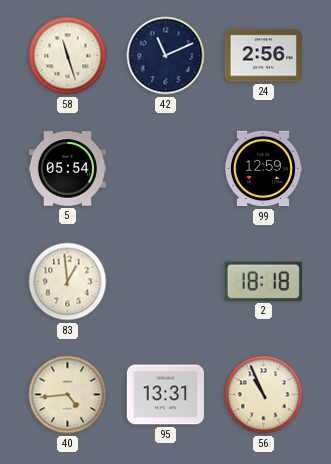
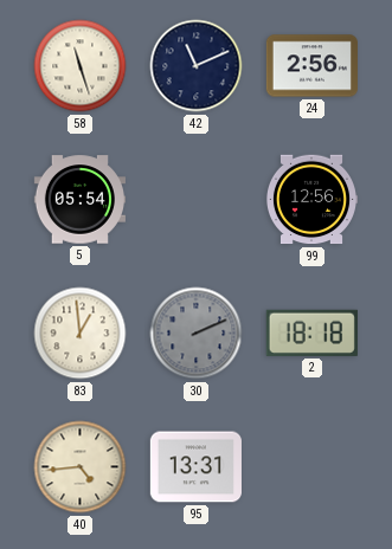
99: 12:59 -> 12:56
30: none -> 2:11
56: 10:56 -> none
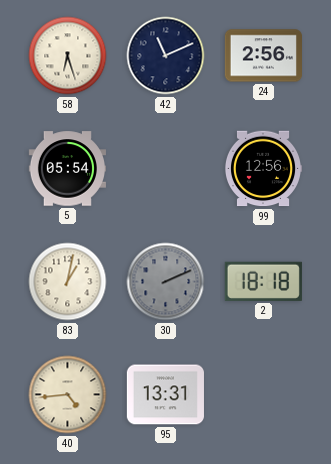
58: 11:27 -> 6:27
83: 12:59 -> 1:02
